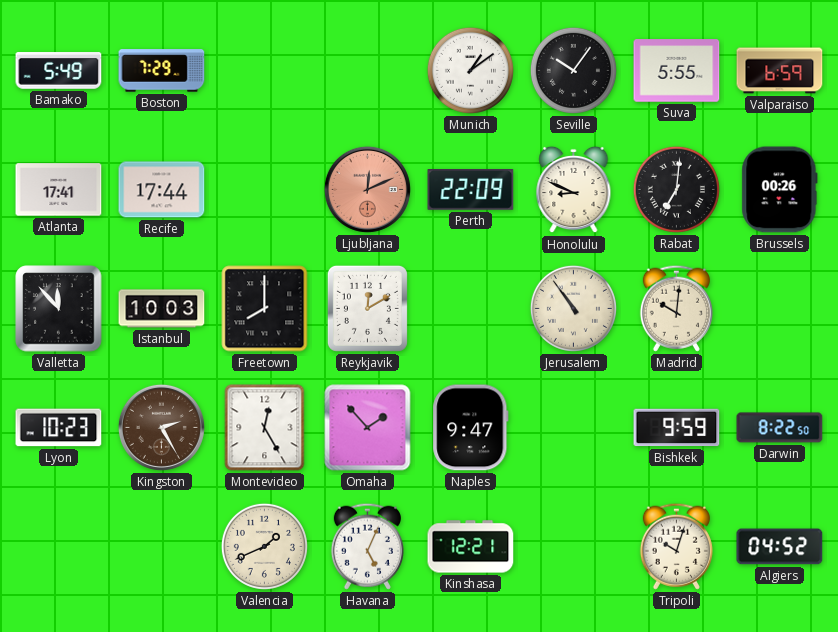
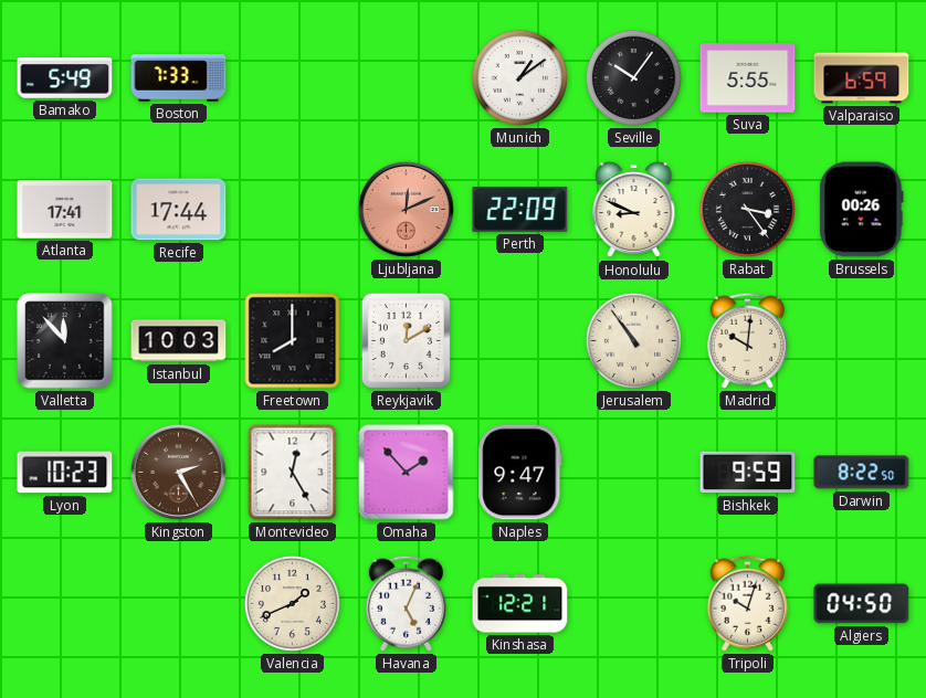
Boston: 7:29 -> 7:33
Rabat: 7:01 -> 3:24
Algiers: 04:52 -> 04:50
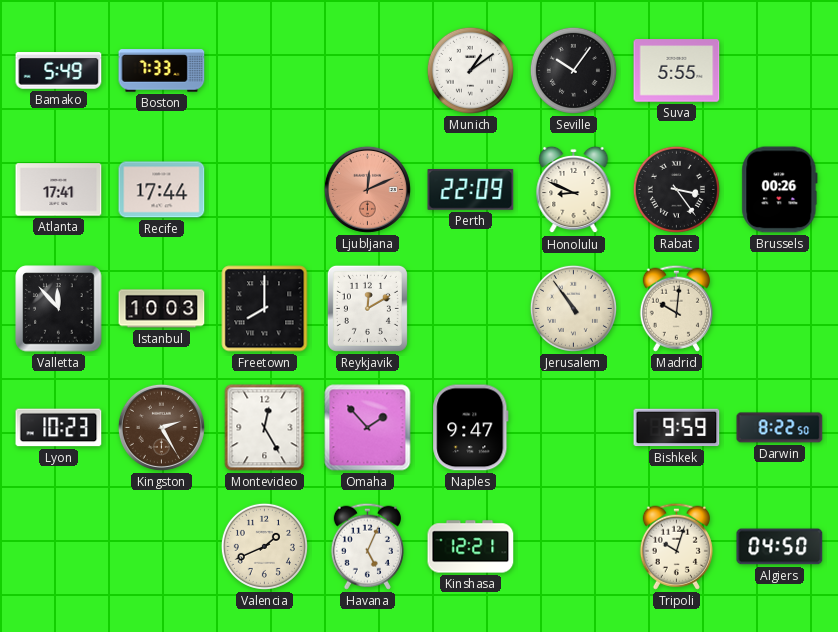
Valparaiso: 6:59 -> none
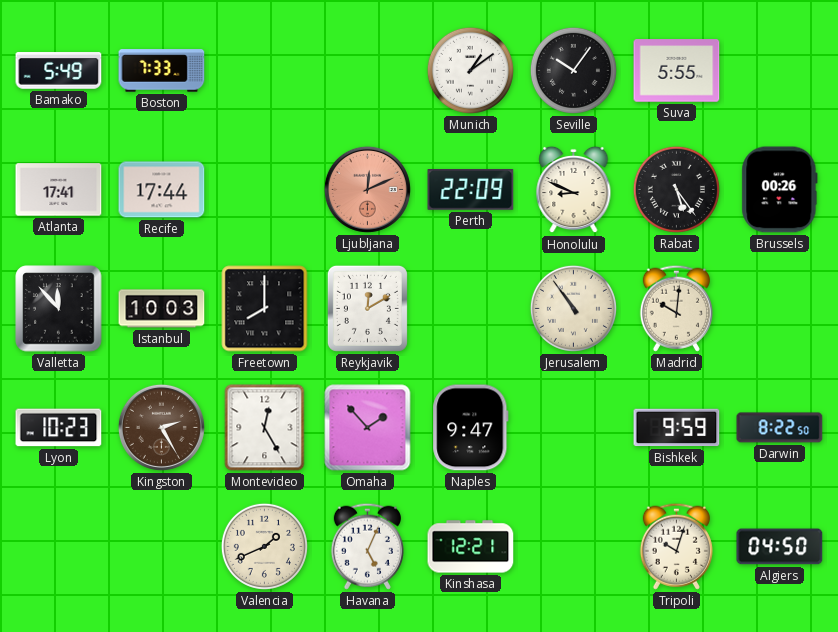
Rabat: 3:24 -> 5:24
